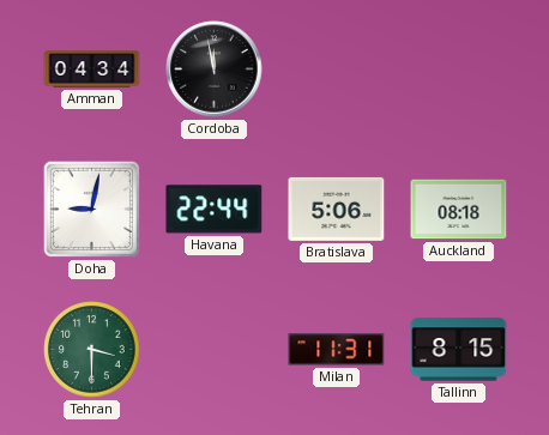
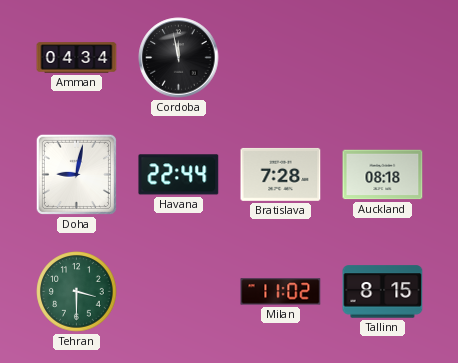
Bratislava: 5:06 -> 7:28
Milan: 11:31 -> 11:02
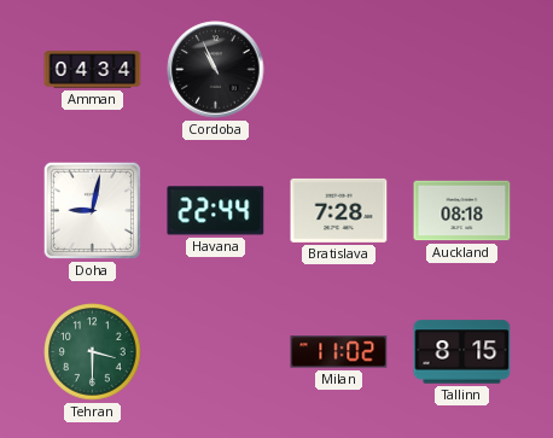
Cordoba: 11:58 -> 10:56
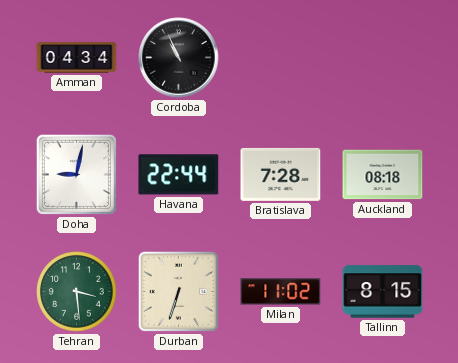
Tehran: 3:30 -> 3:29
Durban: none -> 6:33
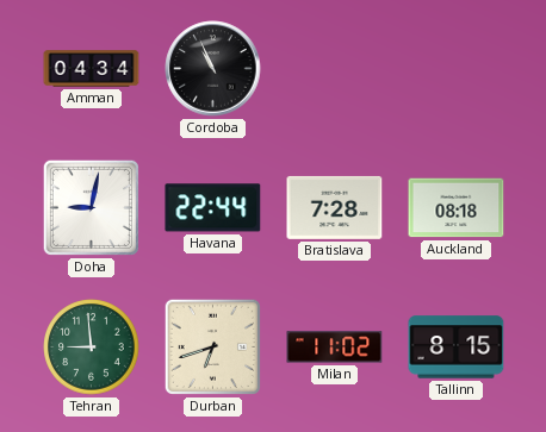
Tehran: 3:29 -> 8:59
Durban: 6:33 -> 6:42
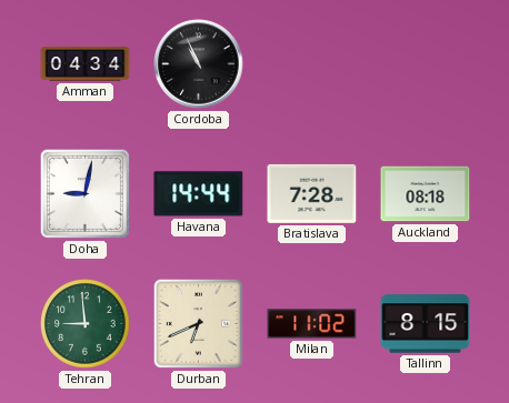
Havana: 22:44 -> 14:44
Durban: 6:42 -> 6:41
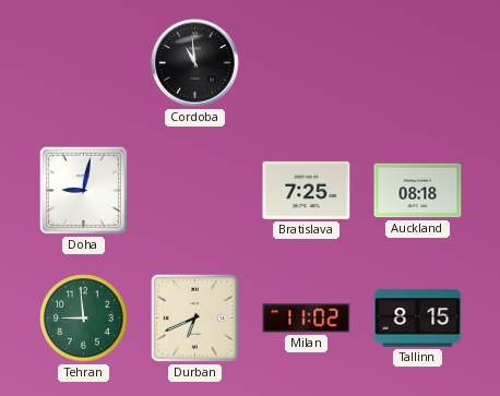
Amman: 04:34 -> none
Cordoba: 10:56 -> 10:59
Havana: 14:44 -> none
Bratislava: 7:28 -> 7:25
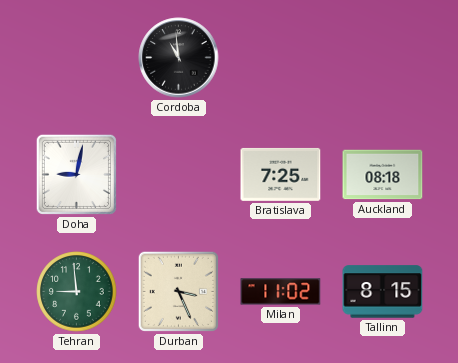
Durban: 6:41 -> 3:26
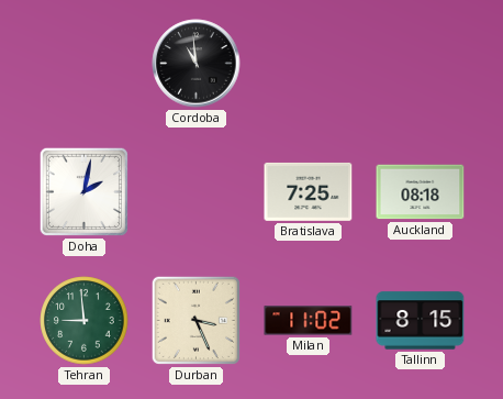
Doha: 9:02 -> 2:02
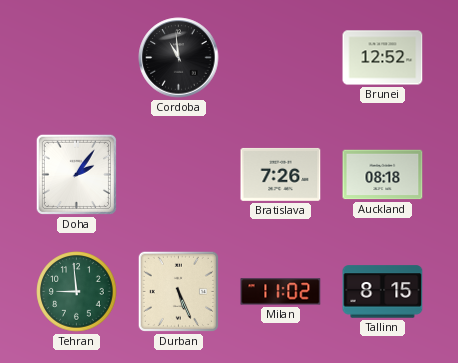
Brunei: none -> 12:52
Doha: 2:02 -> 2:06
Bratislava: 7:25 -> 7:26
Durban: 3:26 -> 5:26
